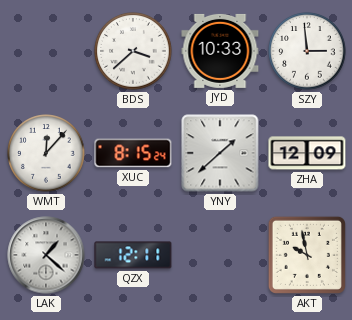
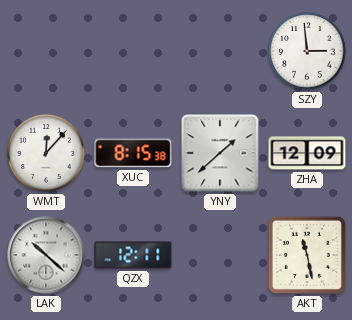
BDS: 3:38 -> none
JYD: 10:33 -> none
XUC: 8:15:24 -> 8:15:38
LAK: 1:22 -> 10:22
AKT: 9:58 -> 11:28
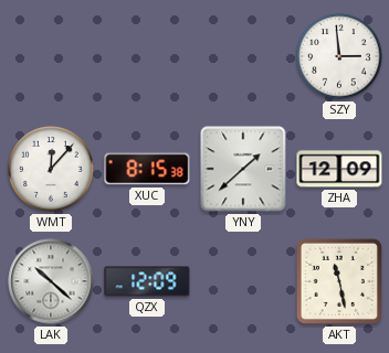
QZX: 12:11 -> 12:09
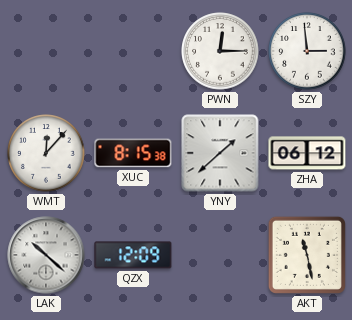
PWN: none -> 12:15
ZHA: 12:09 -> 06:12
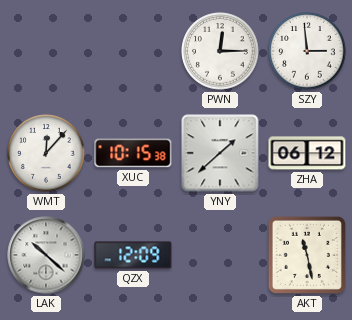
XUC: 8:15 -> 10:15
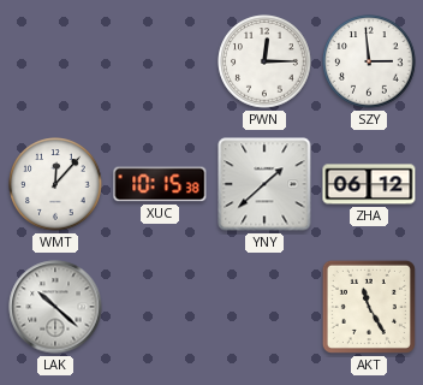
QZX: 12:09 -> none
AKT: 11:28 -> 11:25
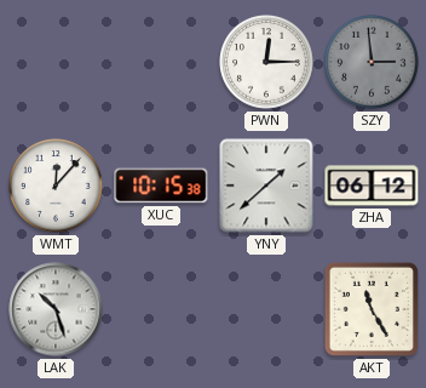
SZY dial: white -> grey
LAK: 10:22 -> 10:27
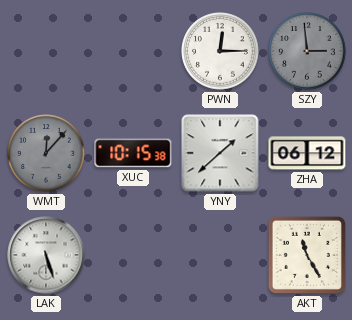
WMT dial: white -> grey
LAK: 10:27 -> 5:27
